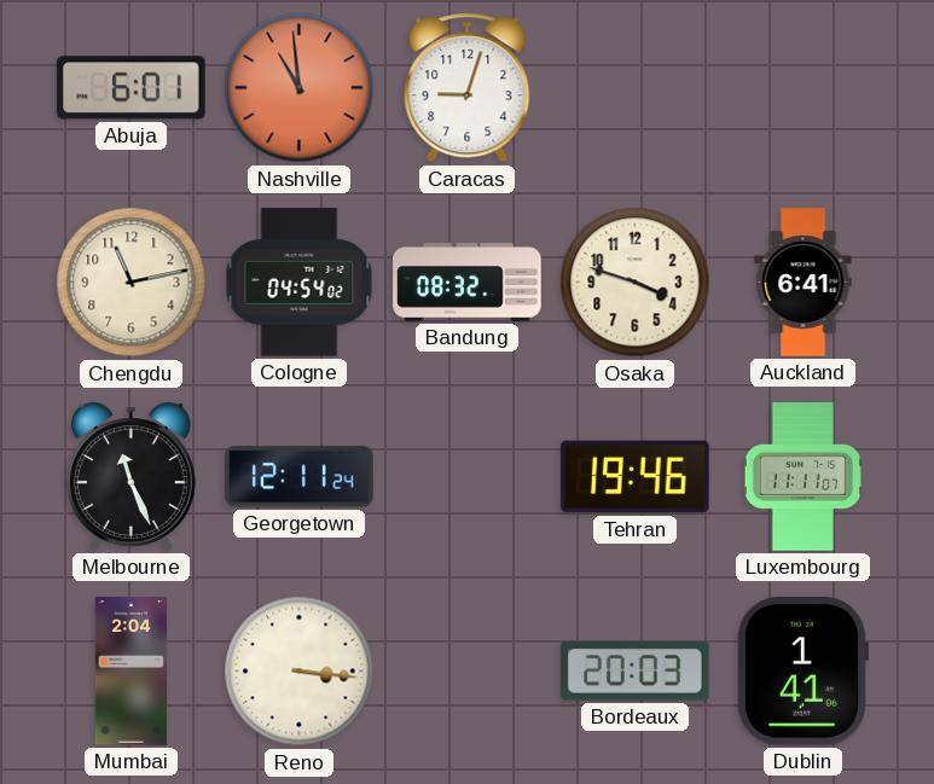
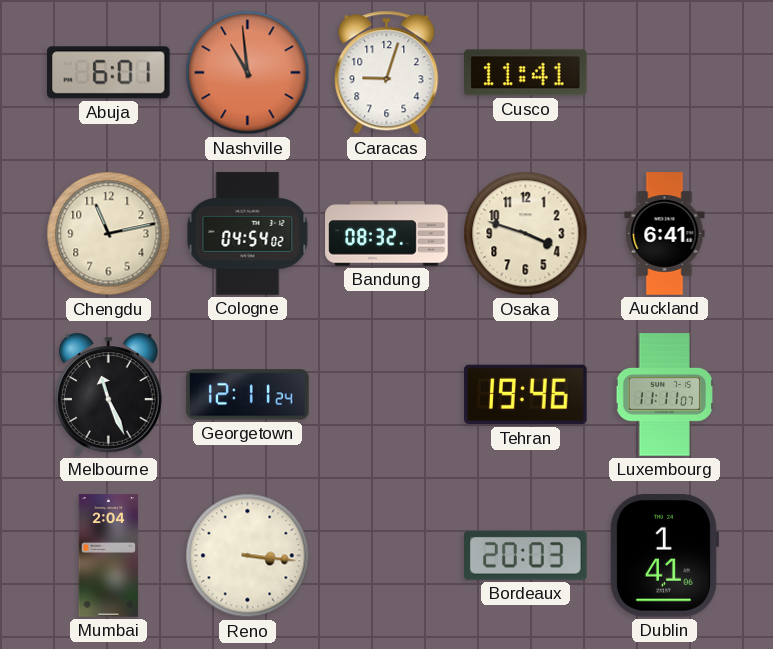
Cusco: none -> 11:41
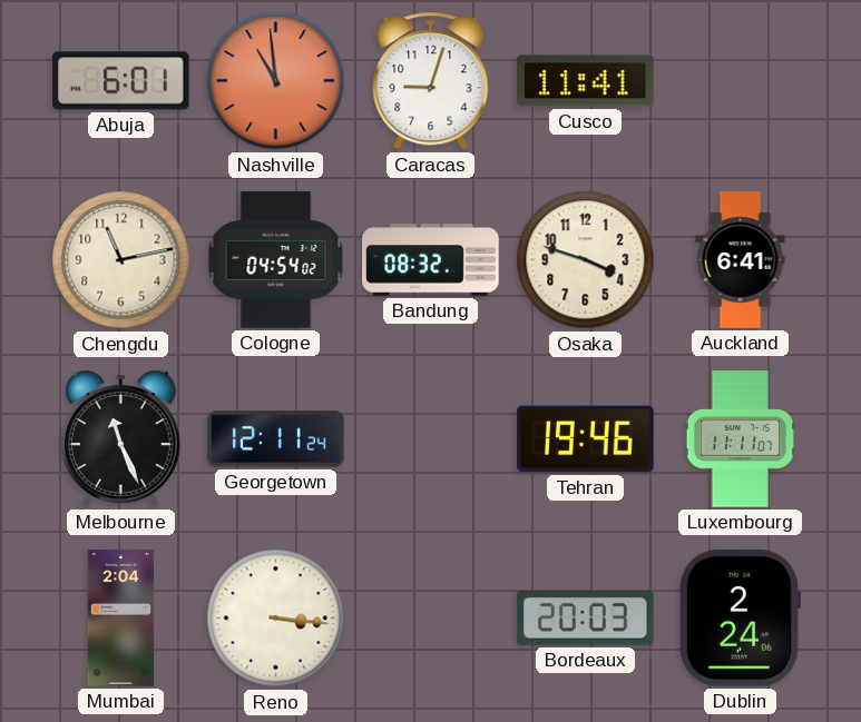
Dublin: 1:41 -> 2:24
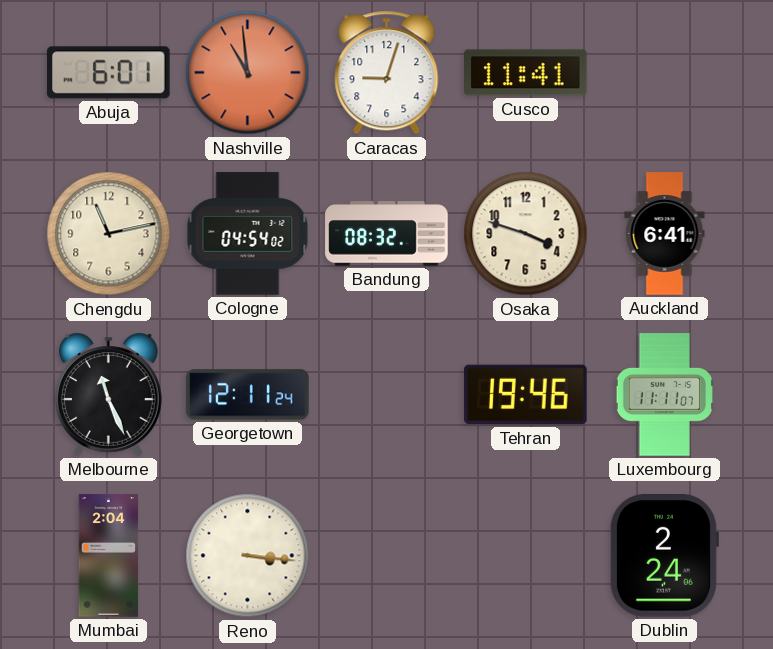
Bordeaux: 20:03 -> none
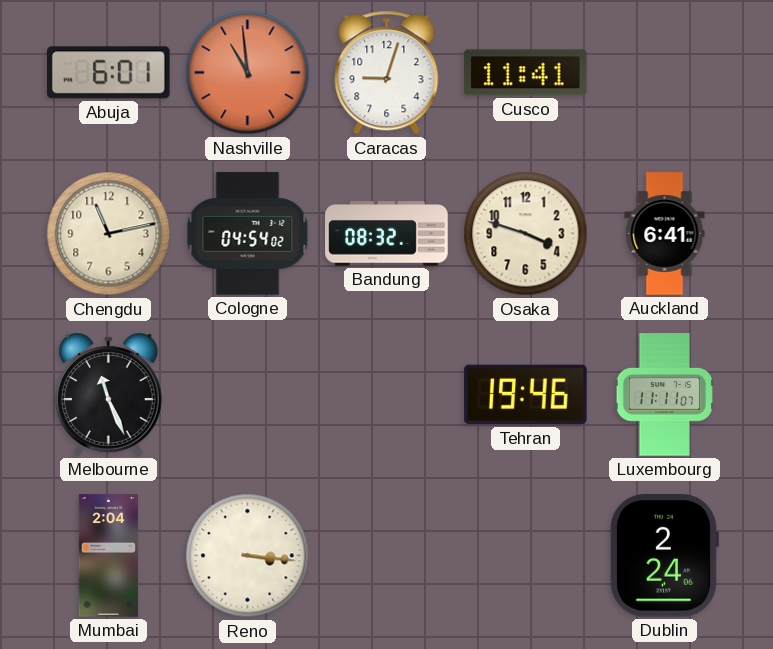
Georgetown: 12:11 -> none
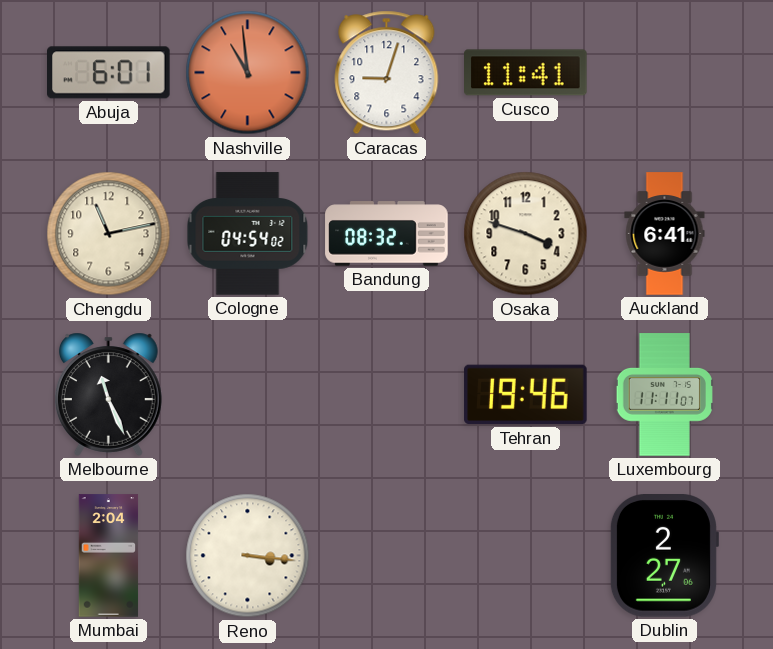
Dublin: 2:24 -> 2:27
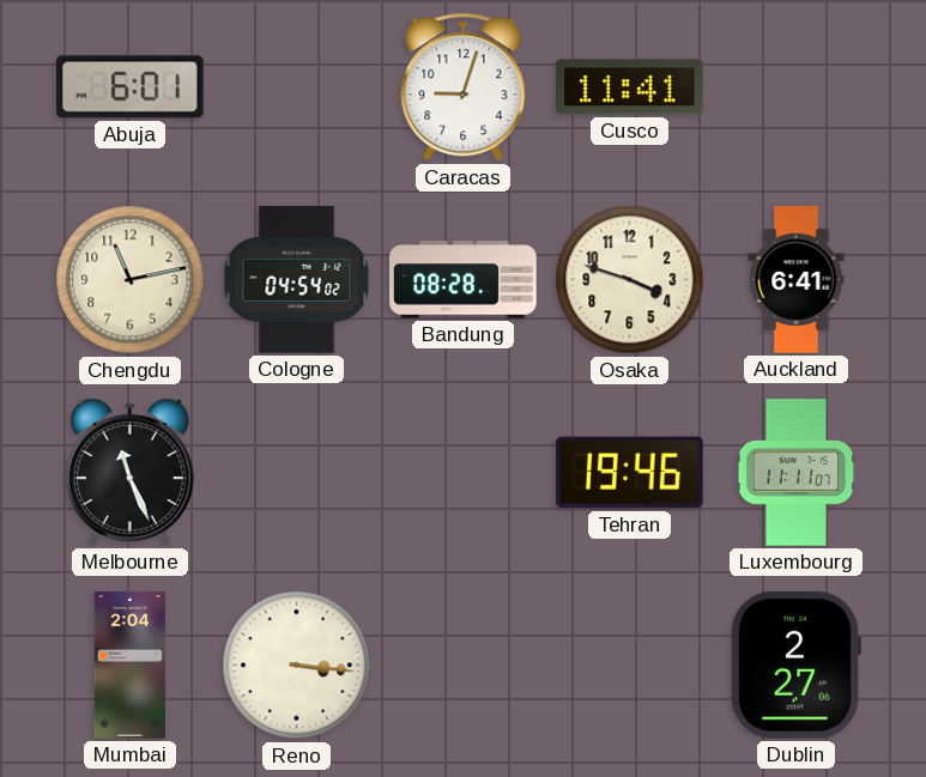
Nashville: 10:59 -> none
Bandung: 08:32 -> 08:28
